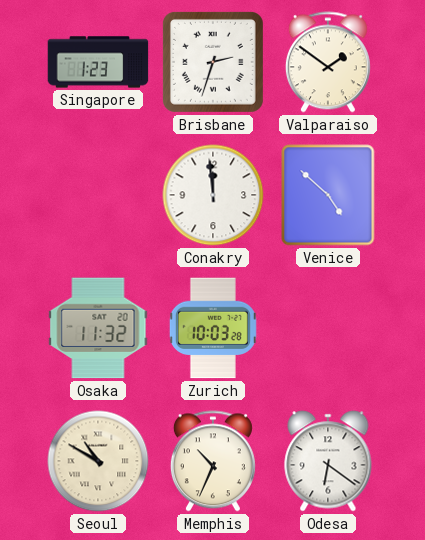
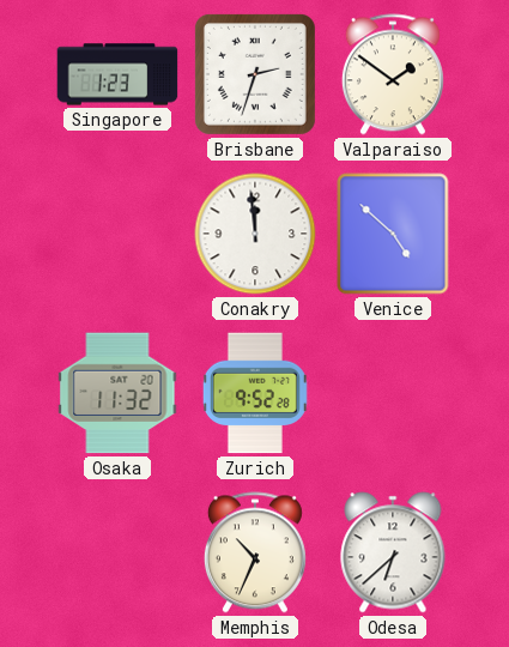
Zurich: 10:03 -> 9:52
Seoul: 10:50 -> none
Odesa: 6:21 -> 6:38
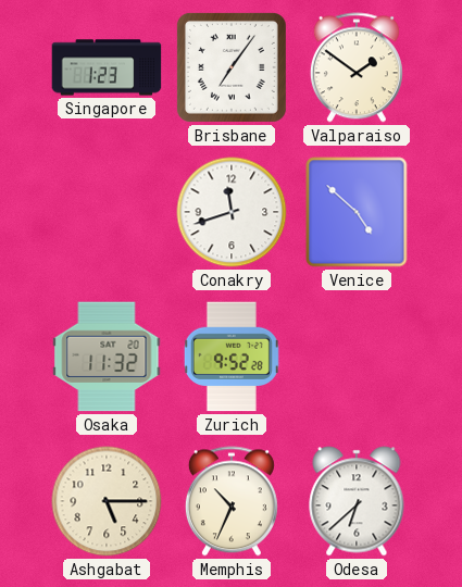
Brisbane: 2:33 -> 7:06
Conakry: 11:59 -> 11:42
Ashgabat: none -> 5:15
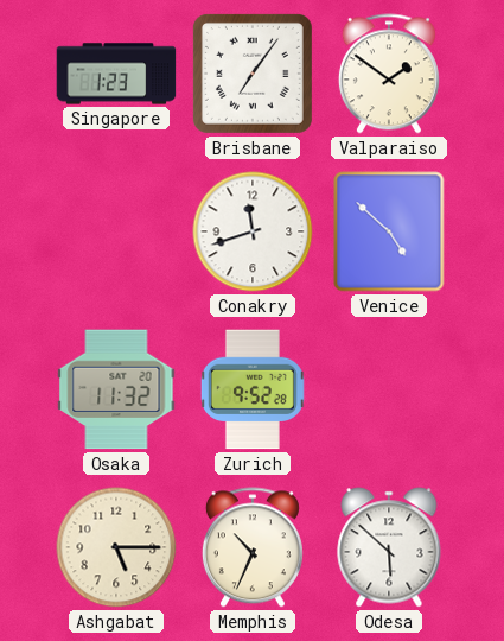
Odesa: 6:38 -> 5:52
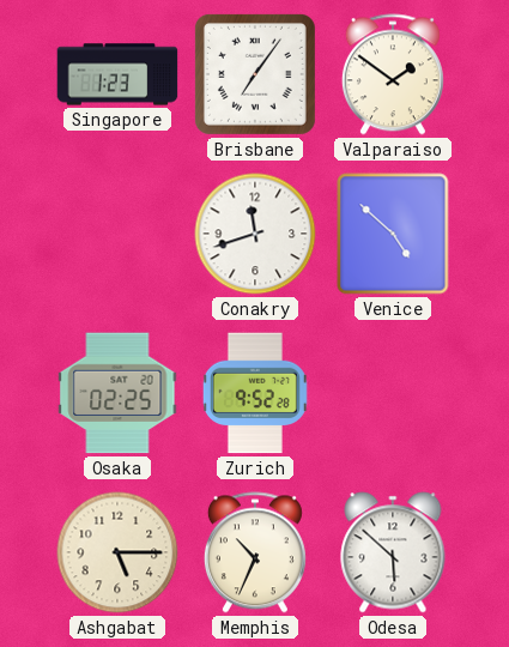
Osaka: 11:32 -> 02:25
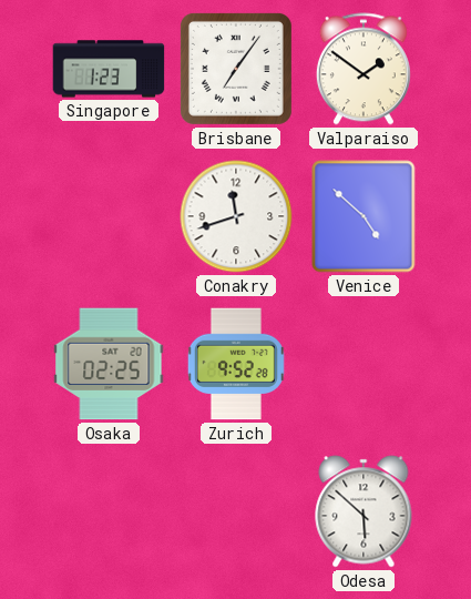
Ashgabat: 5:15 -> none
Memphis: 10:34 -> none
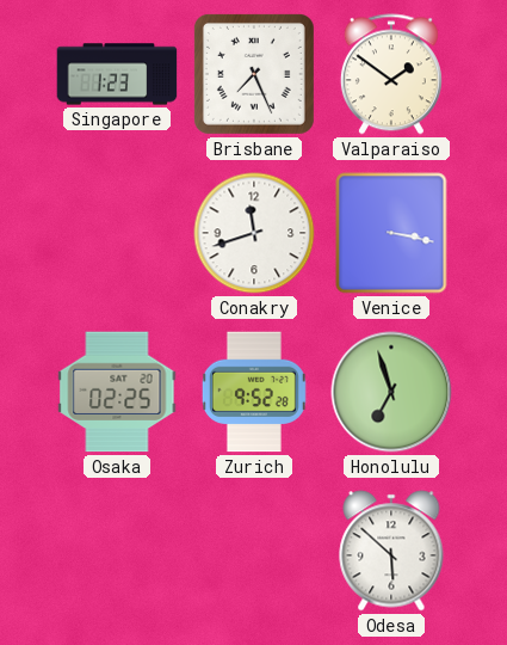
Brisbane: 7:06 -> 7:26
Venice: 4:52 -> 3:17
Honolulu: none -> 6:57
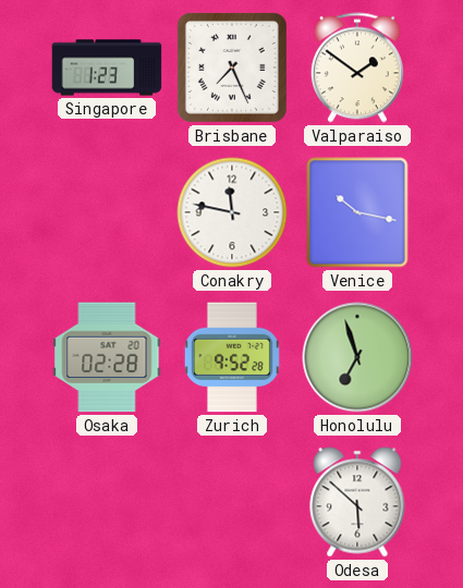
Conakry: 11:42 -> 11:47
Venice: 3:17 -> 10:17
Osaka: 02:25 -> 02:28
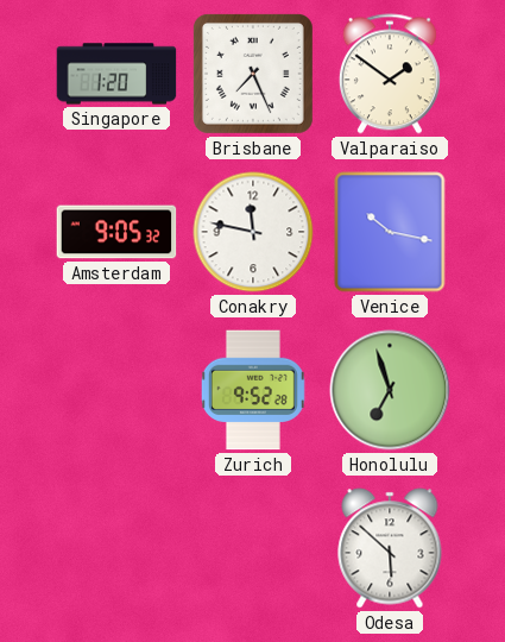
Singapore: 1:23 -> 1:20
Amsterdam: none -> 9:05
Osaka: 02:28 -> none
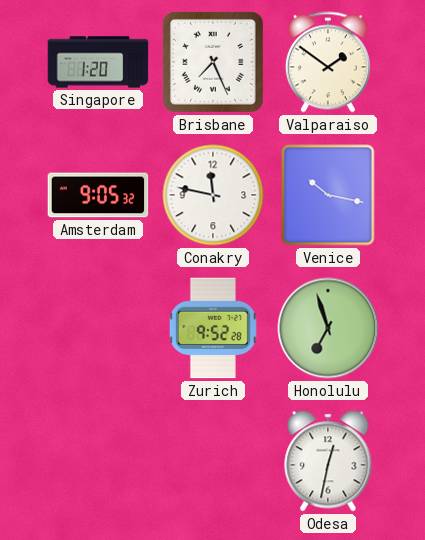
Odesa: 5:52 -> 12:32
